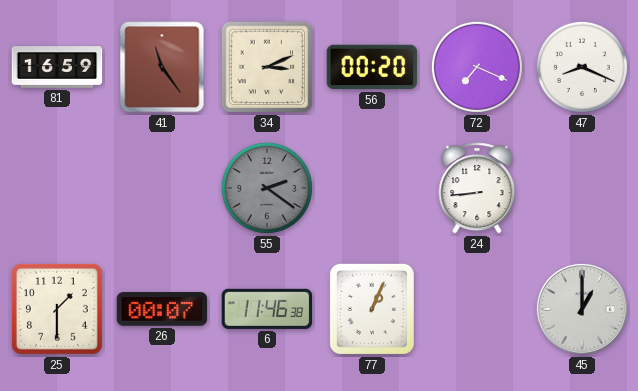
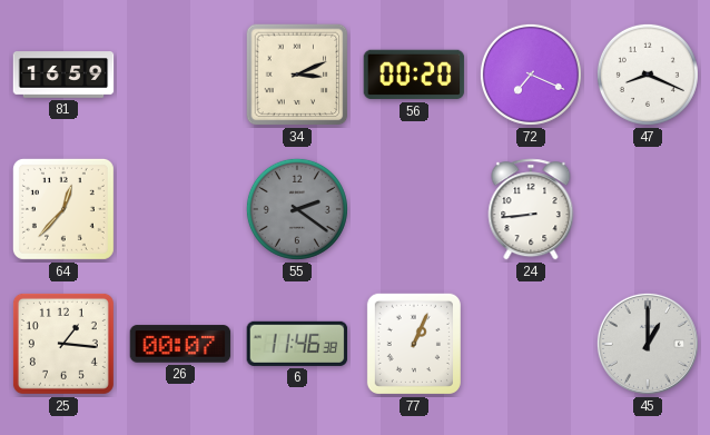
41: 11:24 -> none
64: none -> 12:37
25: 1:30 -> 1:16
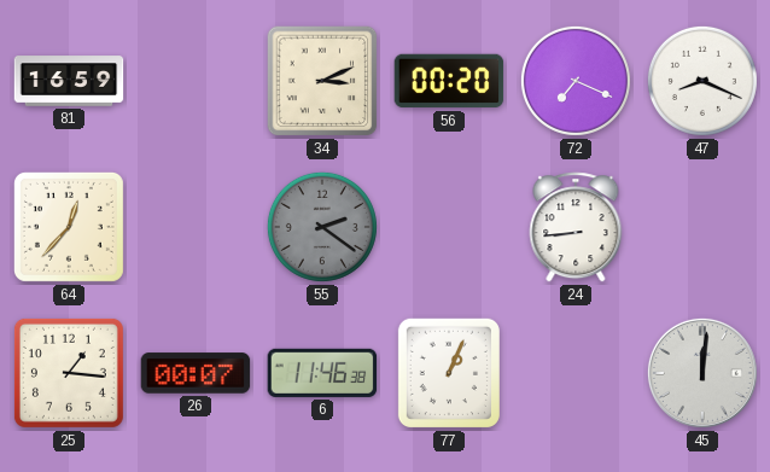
45: 1:00 -> 12:01
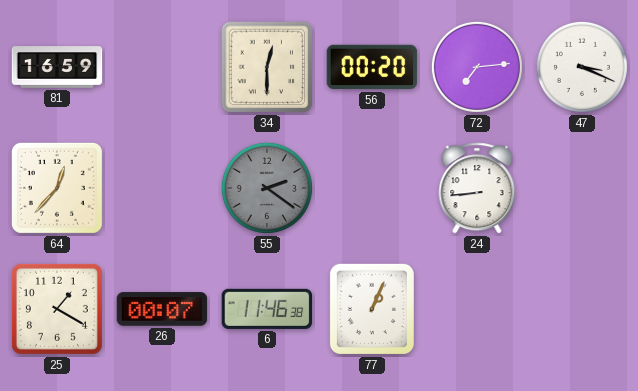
34: 3:11 -> 12:30
72: 7:19 -> 7:14
47: 8:19 -> 3:19
25: 1:16 -> 1:20
45: 12:01 -> none
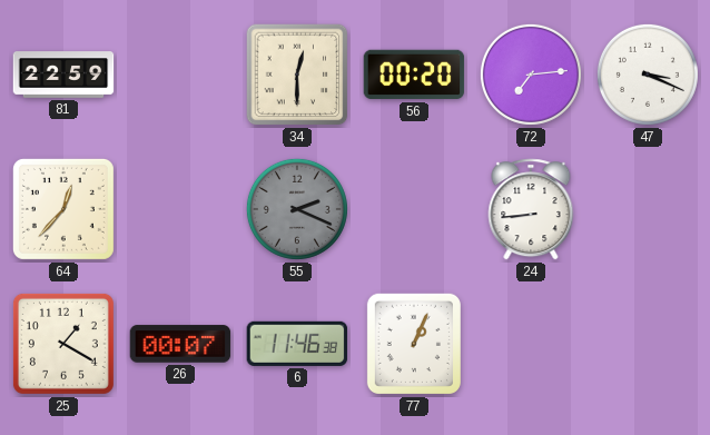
81: 16:59 -> 22:59
55: 2:21 -> 2:19
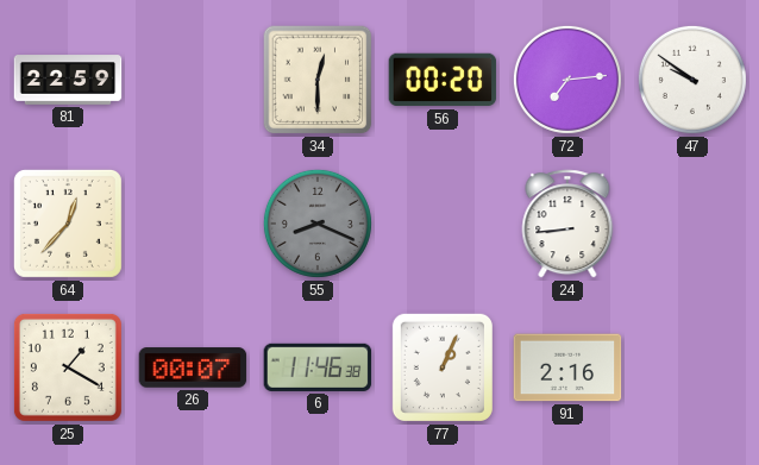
47: 3:19 -> 9:51
55: 2:19 -> 8:19
91: none -> 2:16
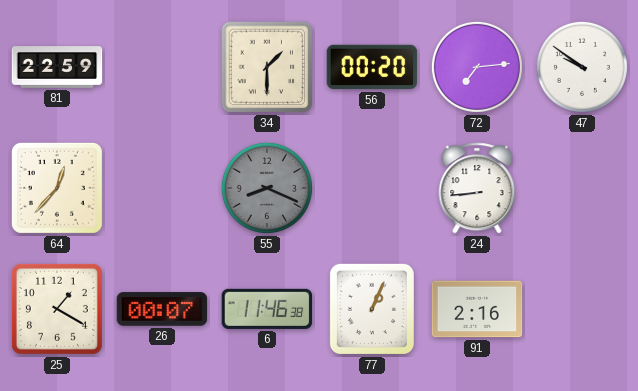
34: 12:30 -> 1:30
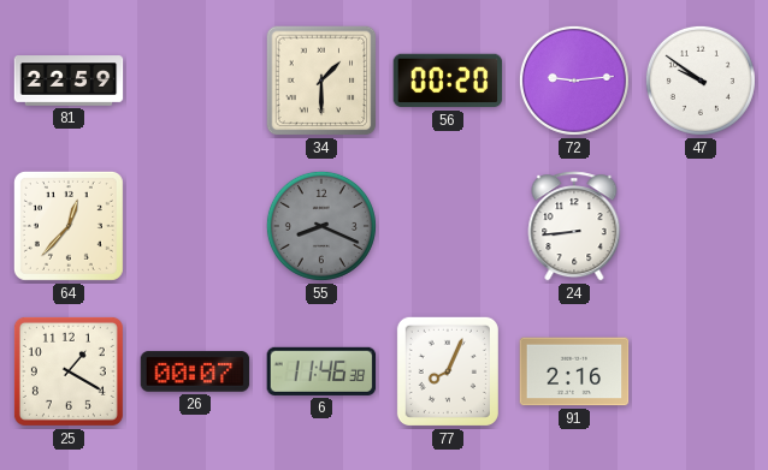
72: 7:14 -> 9:14
77: 1:04 -> 8:04
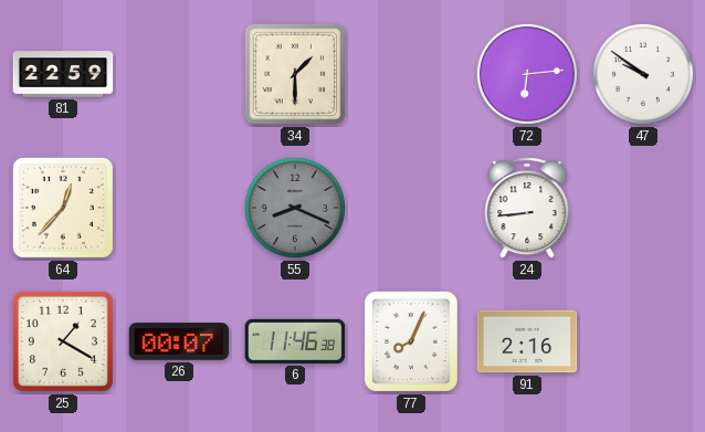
56: 00:20 -> none
72: 9:14 -> 6:14
